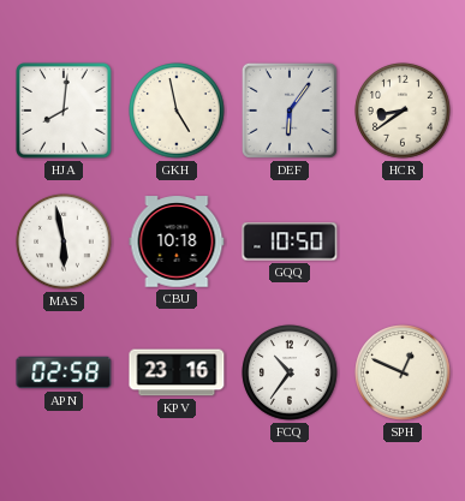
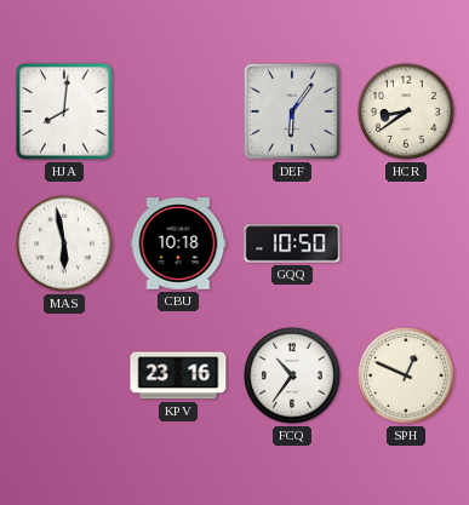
GKH: 4:58 -> none
APN: 02:58 -> none
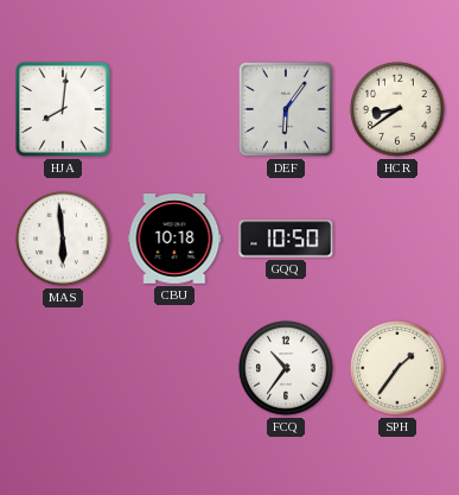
MAS: 5:58 -> 5:59
KPV: 23:16 -> none
SPH: 12:49 -> 1:36
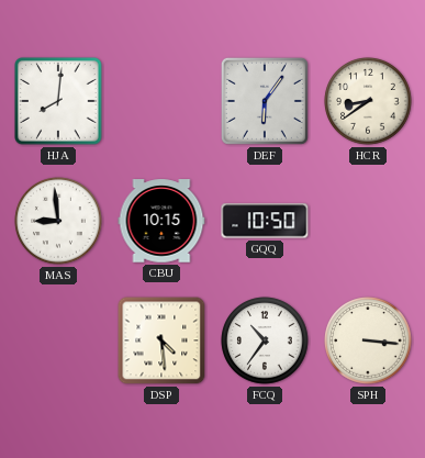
MAS: 5:59 -> 8:59
CBU: 10:18 -> 10:15
DSP: none -> 4:29
SPH: 1:36 -> 3:16
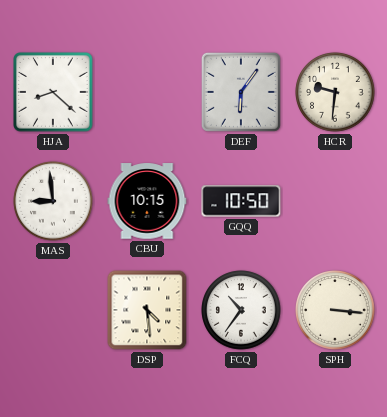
HJA: 8:01 -> 8:22
HCR: 8:39 -> 9:31
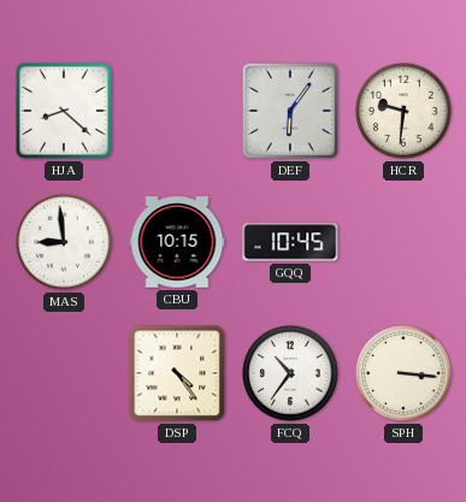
GQQ: 10:50 -> 10:45
DSP: 4:29 -> 4:24
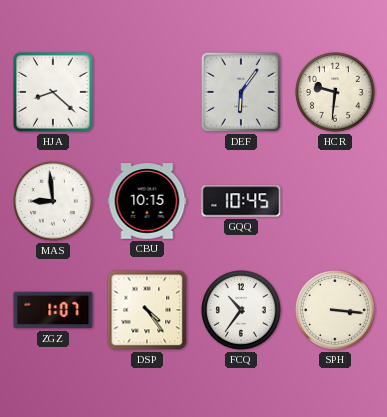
ZGZ: none -> 1:07
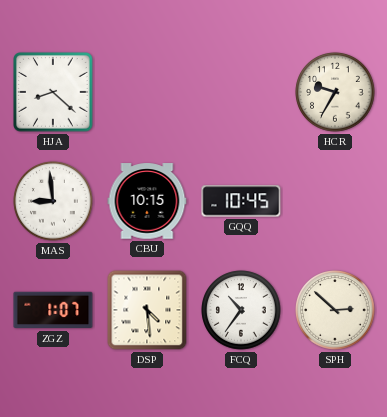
DEF: 6:06 -> none
HCR: 9:31 -> 9:35
DSP: 4:24 -> 4:29
SPH: 3:16 -> 2:52
